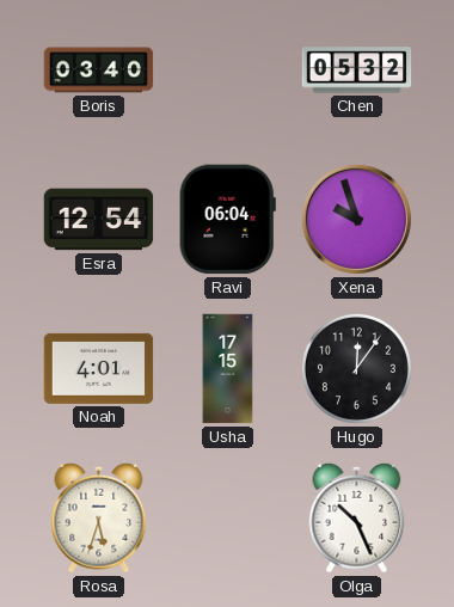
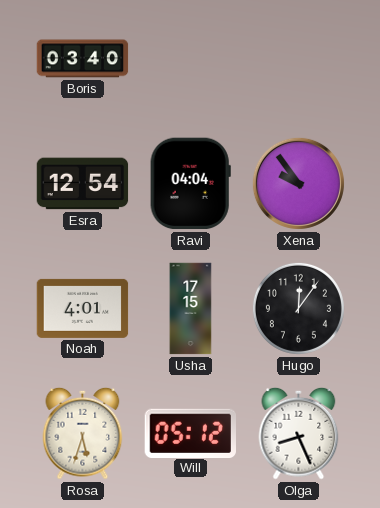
Chen: 05:32 -> none
Ravi: 06:04 -> 04:04
Xena: 9:57 -> 9:54
Will: none -> 05:12
Olga: 10:26 -> 8:26
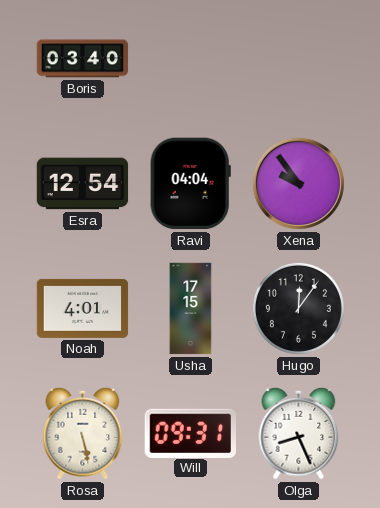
Rosa: 5:33 -> 5:28
Will: 05:12 -> 09:31
